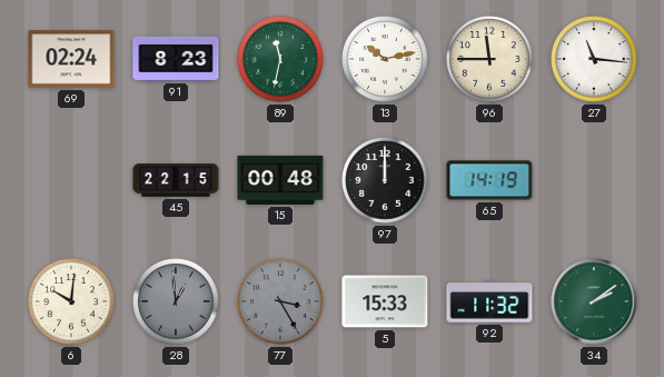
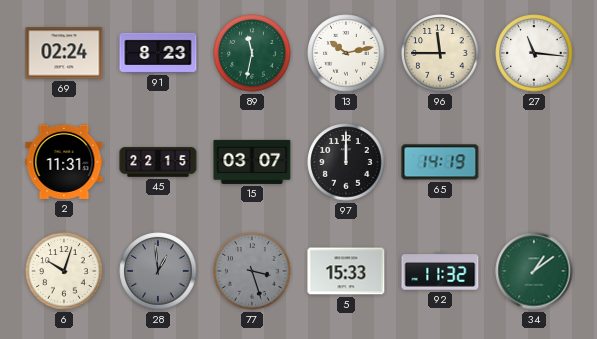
2: none -> 11:31
15: 00:48 -> 03:07
6: 10:01 -> 10:03
77: 3:25 -> 3:27
34: 2:09 -> 1:09
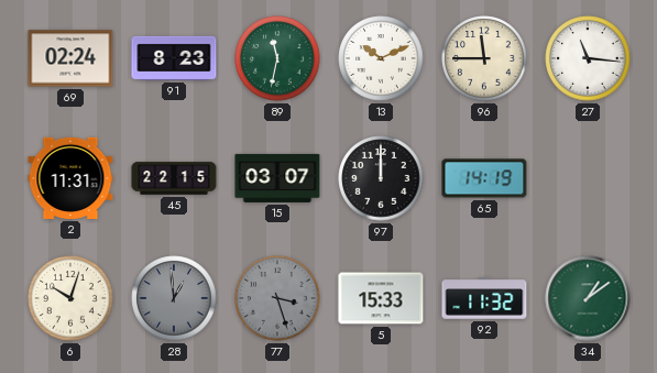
13: 10:13 -> 10:11
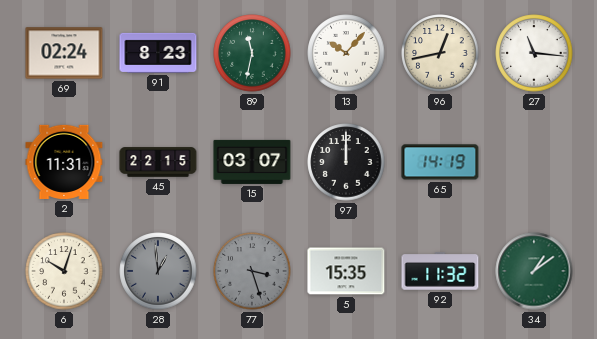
13: 10:11 -> 10:07
96: 11:45 -> 12:43
5: 15:33 -> 15:35
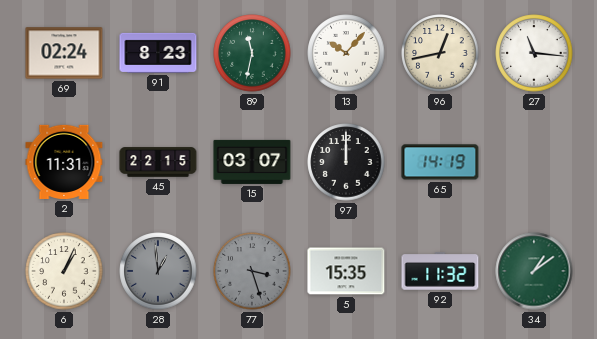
6: 10:03 -> 1:04
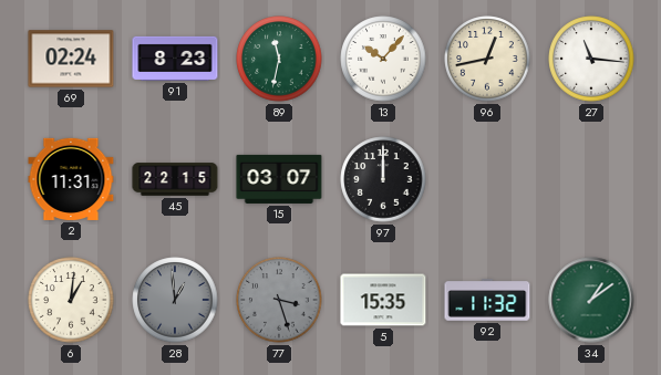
65: 14:19 -> none
6: 1:04 -> 1:01
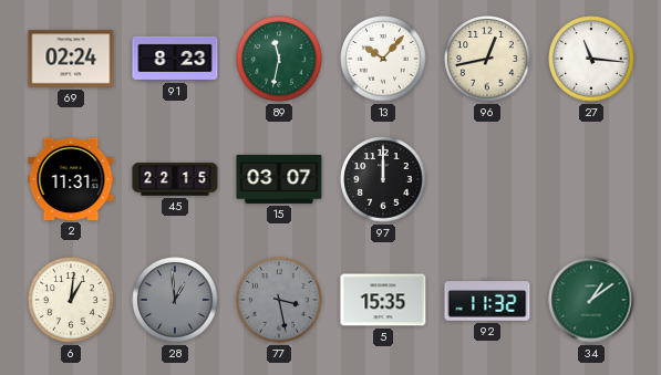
77: 3:27 -> 3:28
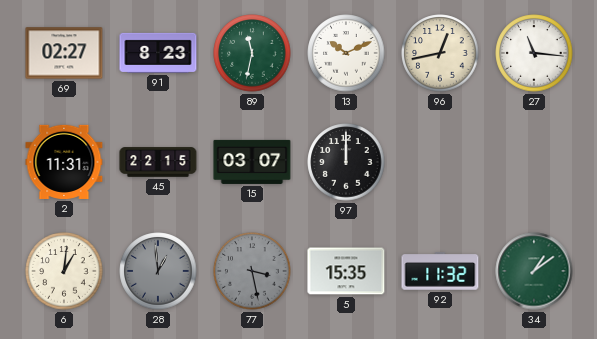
69: 02:24 -> 02:27
13: 10:07 -> 10:11
